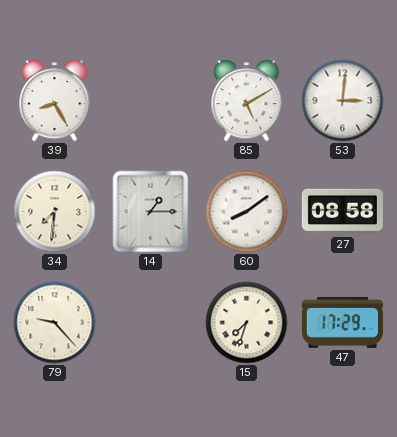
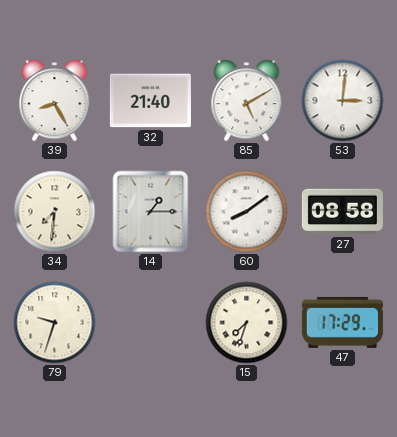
32: none -> 21:40
79: 9:23 -> 9:33
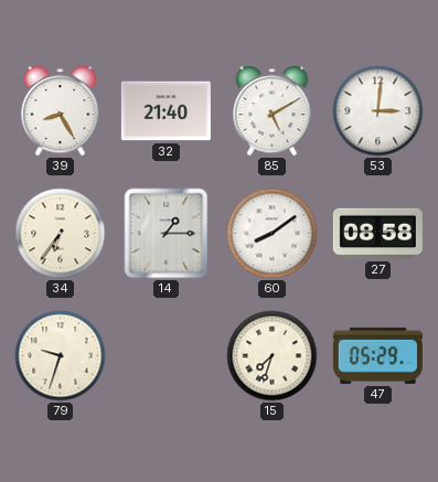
34: 7:31 -> 6:36
47: 17:29 -> 05:29
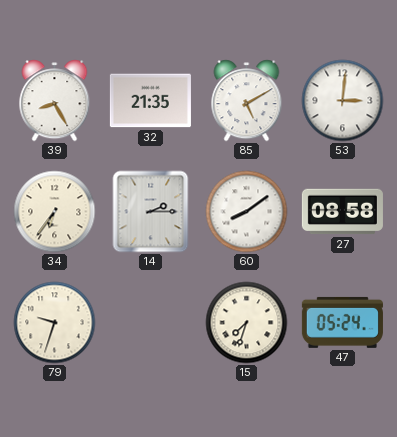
32: 21:40 -> 21:35
14: 1:15 -> 2:15
47: 05:29 -> 05:24
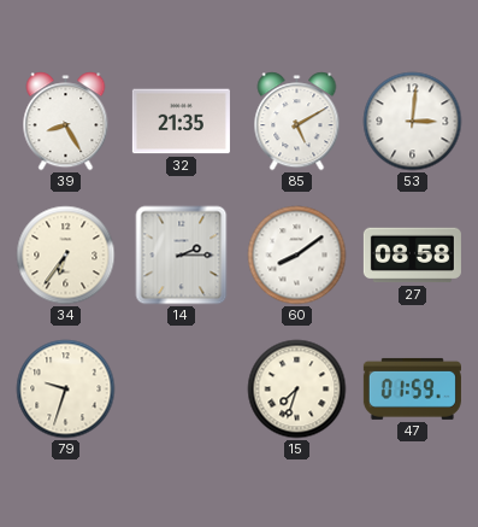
47: 05:24 -> 01:59
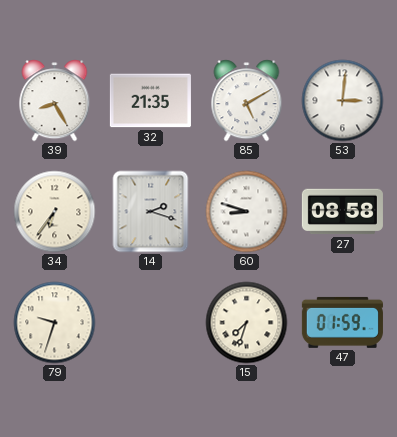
14: 2:15 -> 2:18
60: 8:09 -> 8:48
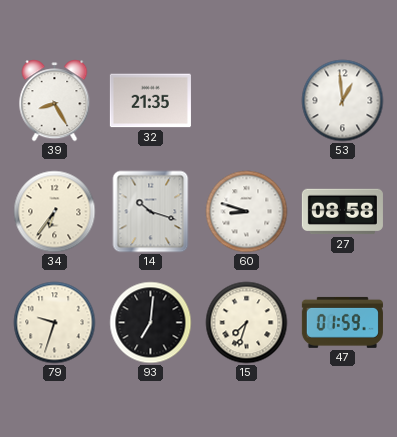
85: 5:10 -> none
53: 3:01 -> 12:59
14: 2:18 -> 10:18
93: none -> 7:01
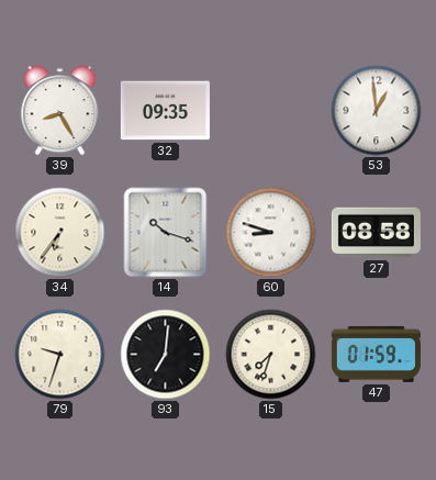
32: 21:35 -> 09:35
